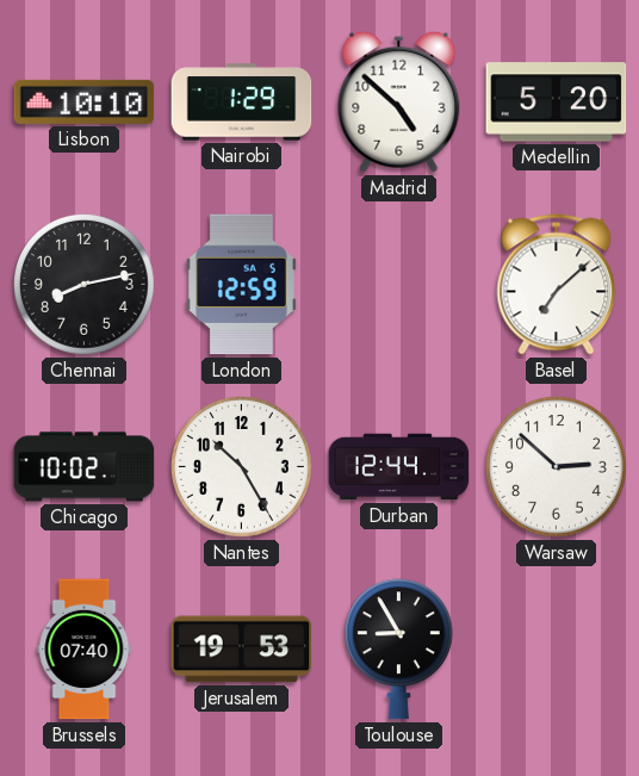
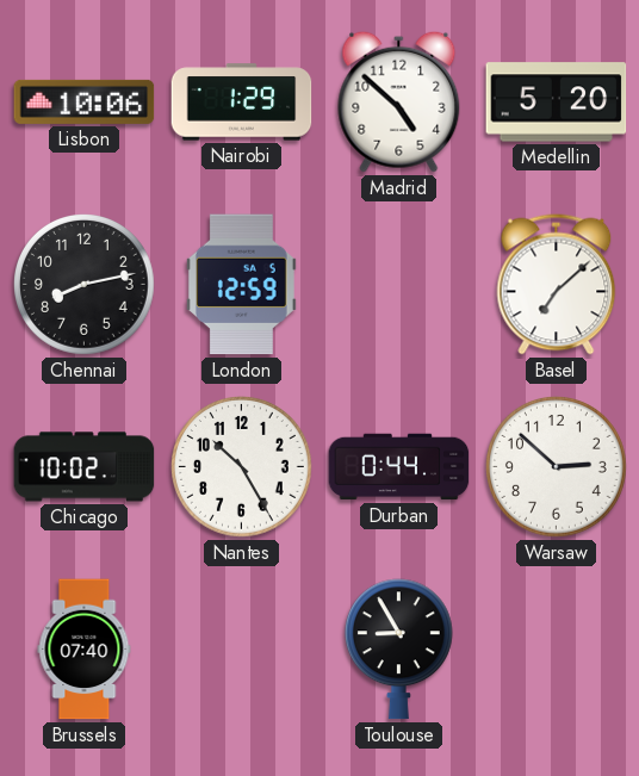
Lisbon: 10:10 -> 10:06
Durban: 12:44 -> 0:44
Jerusalem: 19:53 -> none
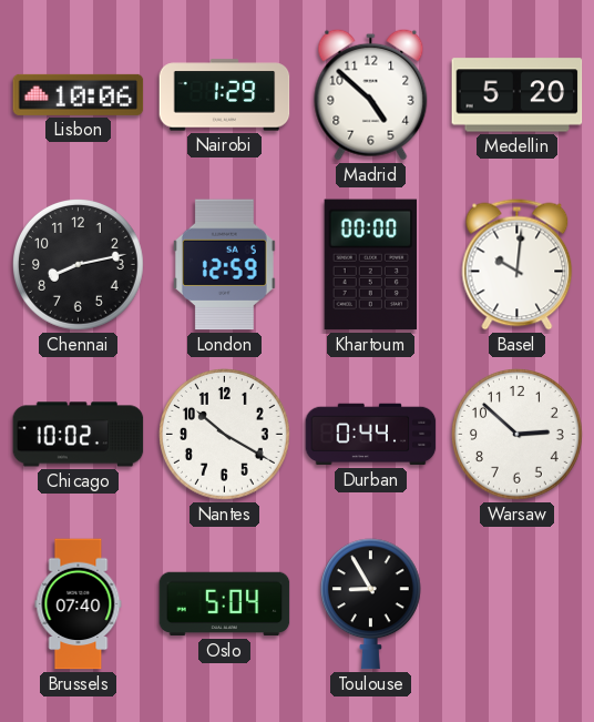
Khartoum: none -> 00:00
Basel: 7:08 -> 10:01
Nantes: 10:25 -> 10:20
Oslo: none -> 5:04
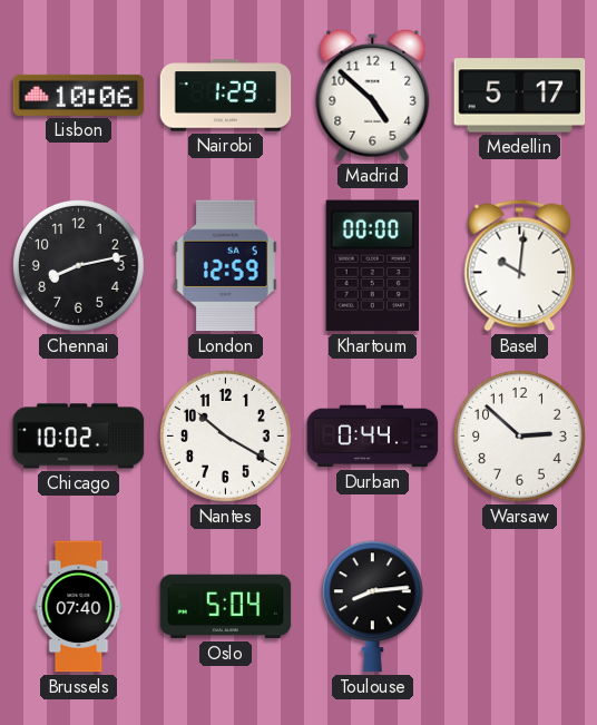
Medellin: 5:20 -> 5:17
Toulouse: 8:55 -> 8:14
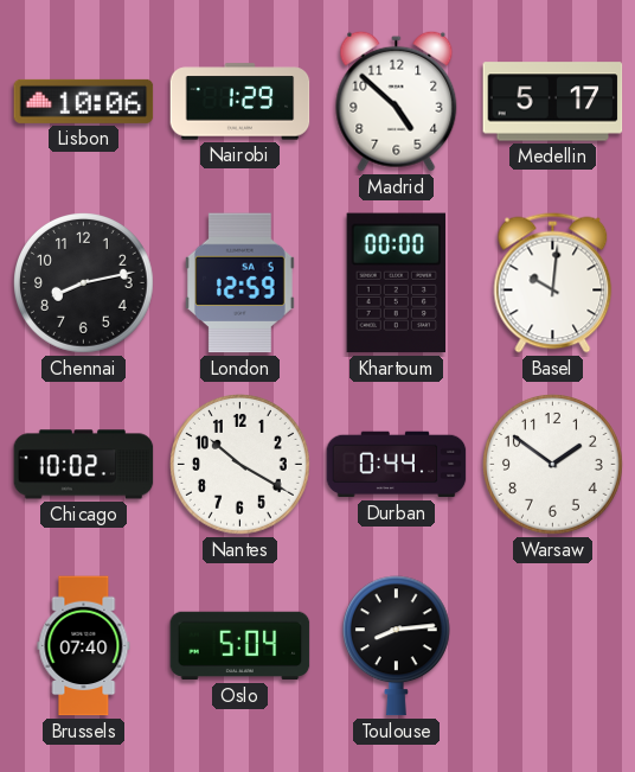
Warsaw: 2:52 -> 1:51
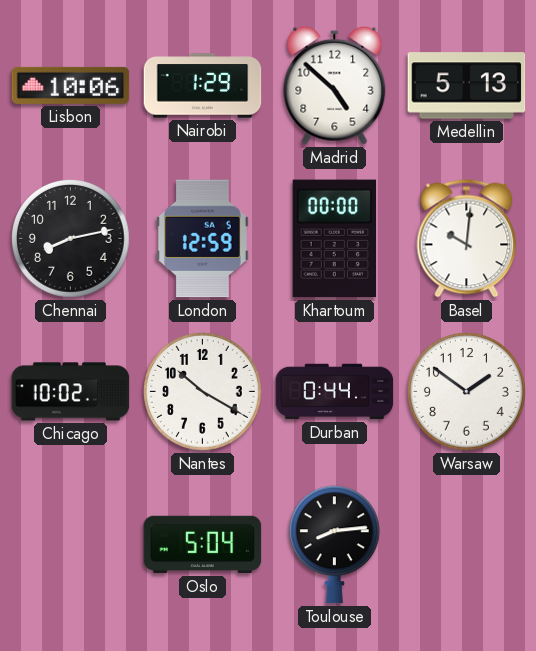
Medellin: 5:17 -> 5:13
Brussels: 07:40 -> none
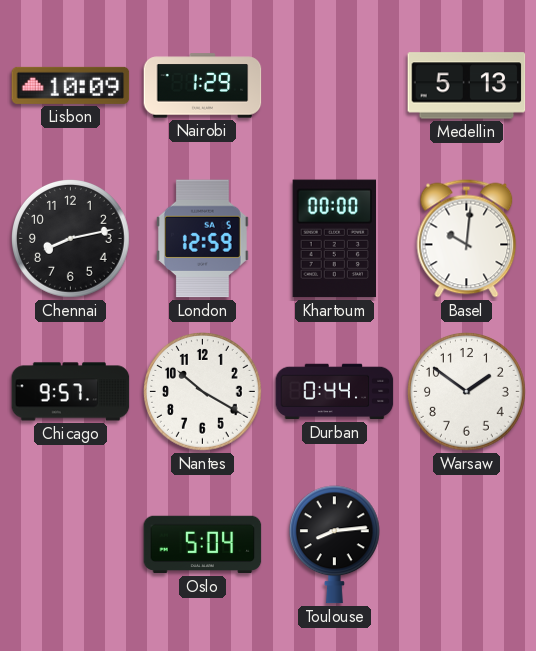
Lisbon: 10:06 -> 10:09
Madrid: 4:52 -> none
Chicago: 10:02 -> 9:57
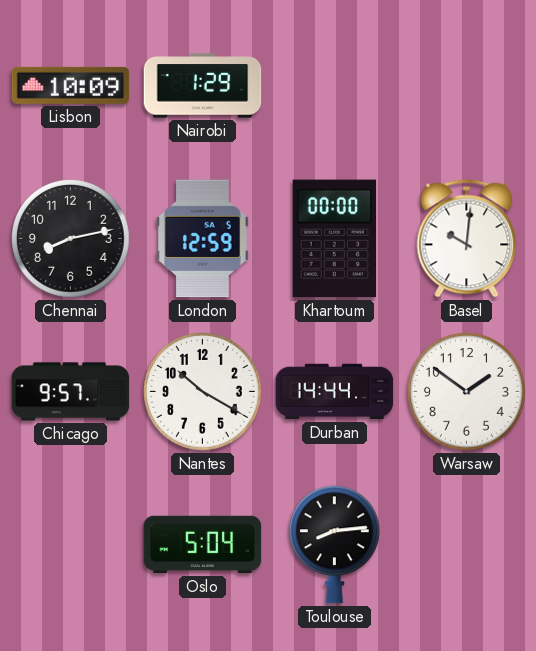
Medellin: 5:13 -> none
Durban: 0:44 -> 14:44
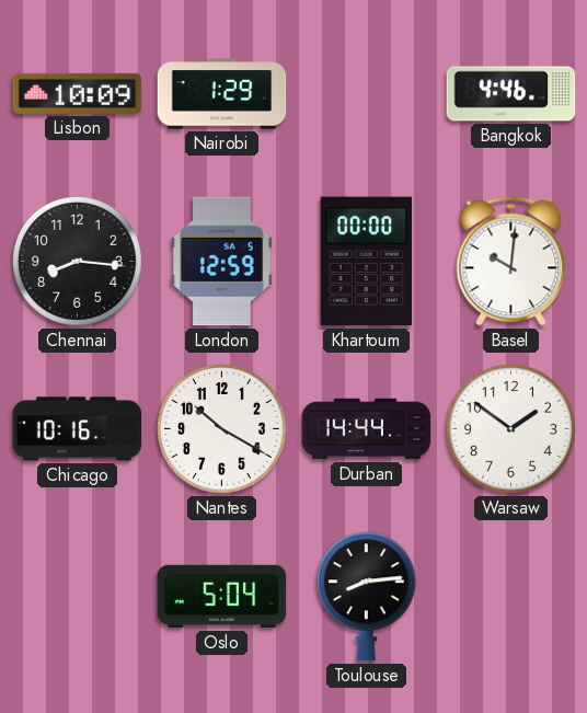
Bangkok: none -> 4:46
Chennai: 8:13 -> 8:16
Chicago: 9:57 -> 10:16
